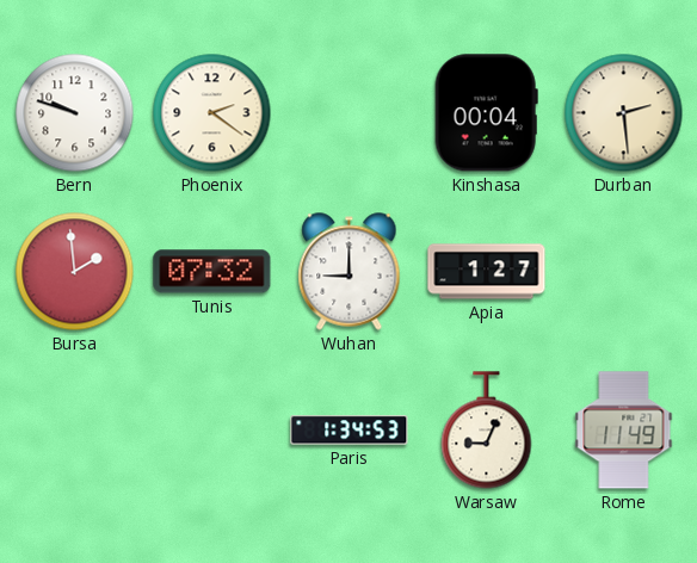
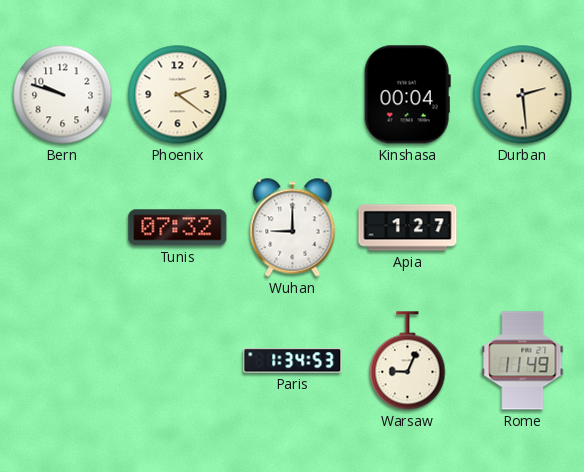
Bursa: 1:59 -> none
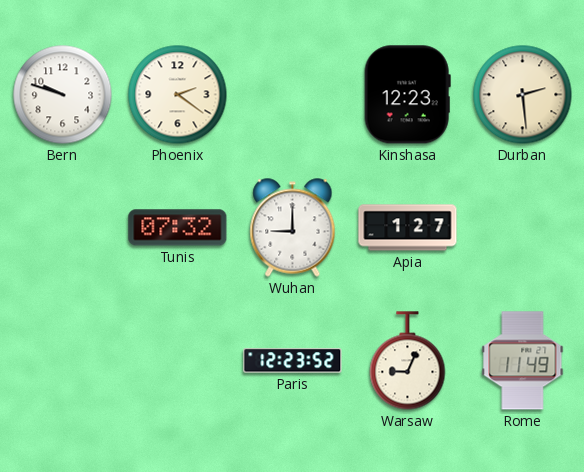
Kinshasa: 00:04 -> 12:23
Paris: 1:34 -> 12:23
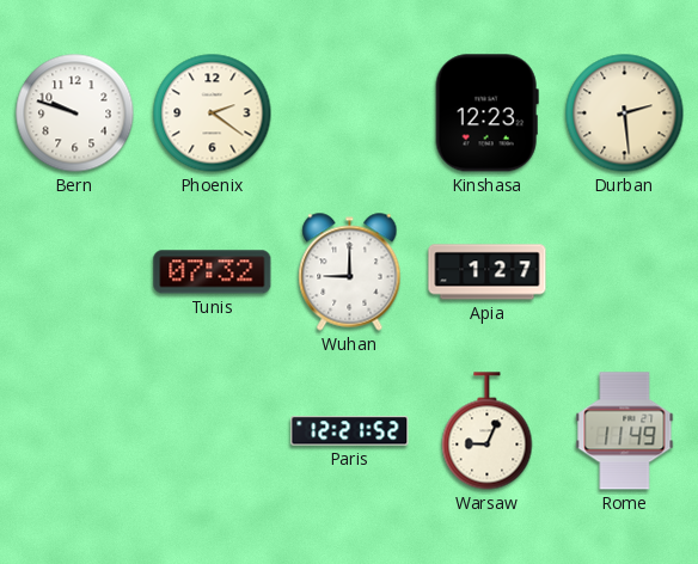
Paris: 12:23 -> 12:21
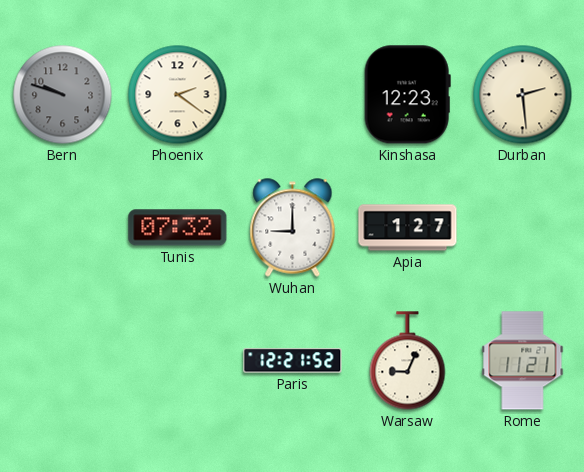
Bern dial: white -> grey
Rome: 11:49 -> 11:21
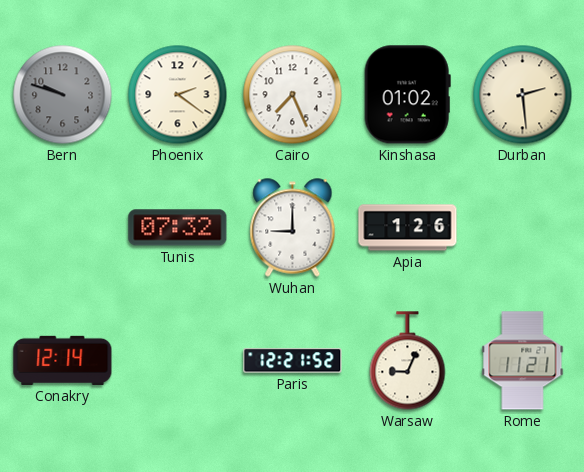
Cairo: none -> 7:26
Kinshasa: 12:23 -> 01:02
Apia: 1:27 -> 1:26
Conakry: none -> 12:14
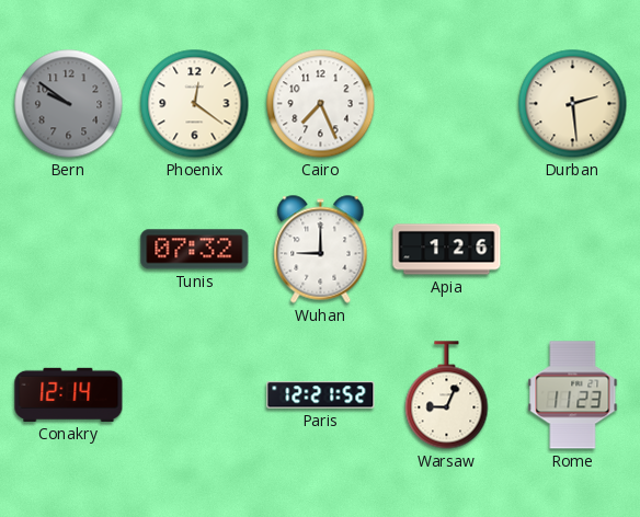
Bern: 9:48 -> 9:51
Phoenix: 2:21 -> 12:21
Kinshasa: 01:02 -> none
Rome: 11:21 -> 11:23
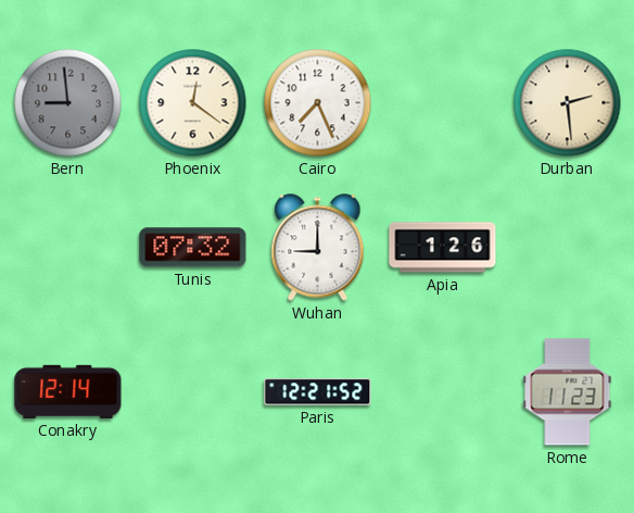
Bern: 9:51 -> 8:59
Warsaw: 9:04 -> none
